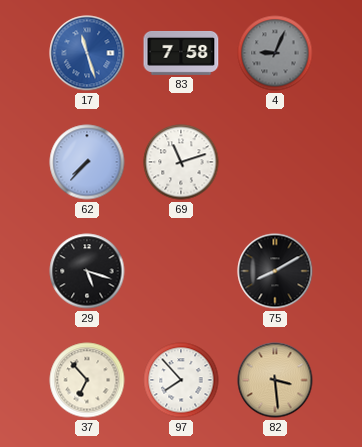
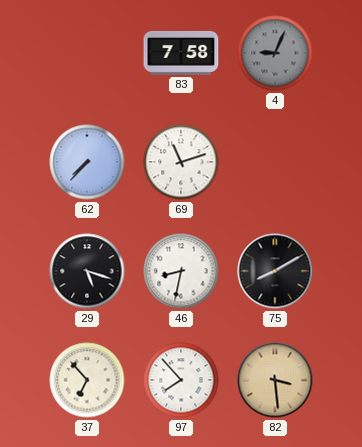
17: 11:27 -> none
46: none -> 8:32
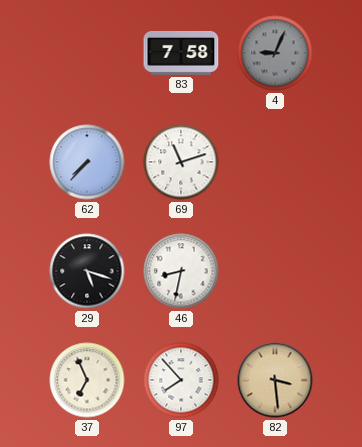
75: 8:10 -> none
37: 6:53 -> 6:56
